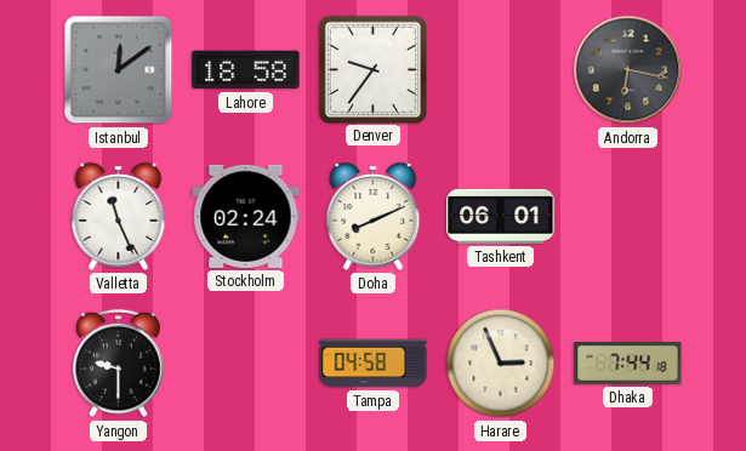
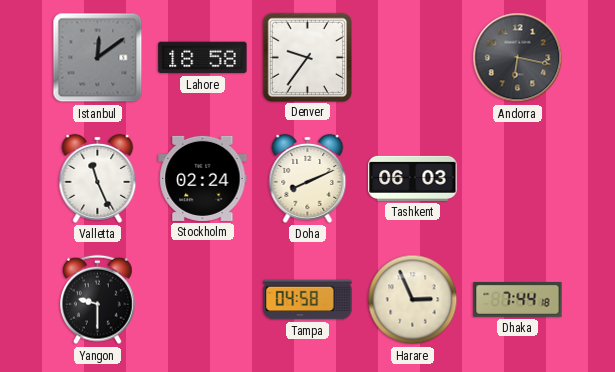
Tashkent: 06:01 -> 06:03
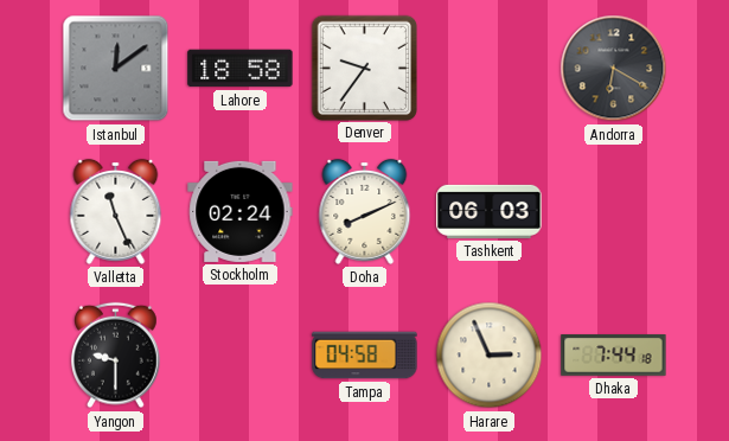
Andorra: 6:17 -> 6:20
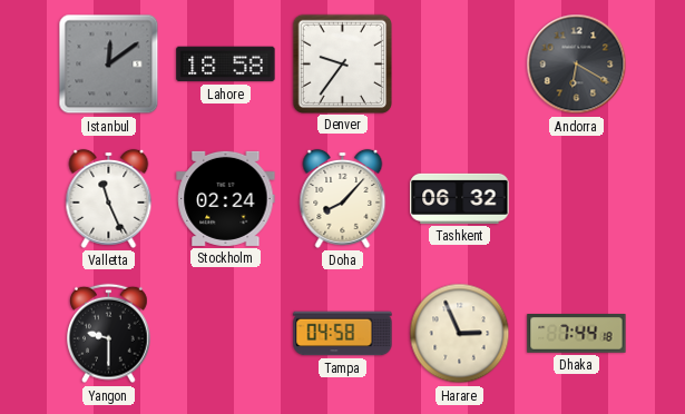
Doha: 8:11 -> 8:07
Tashkent: 06:03 -> 06:32
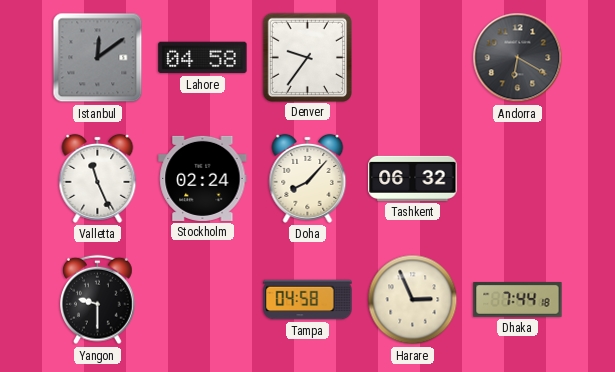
Lahore: 18:58 -> 04:58
